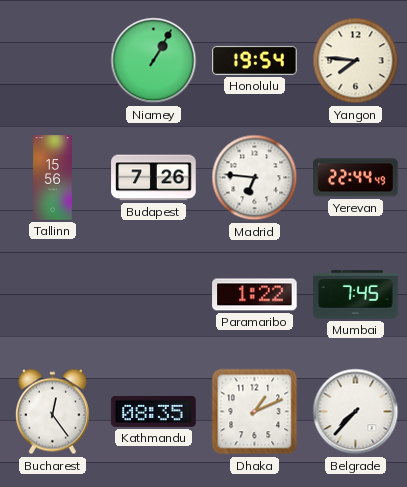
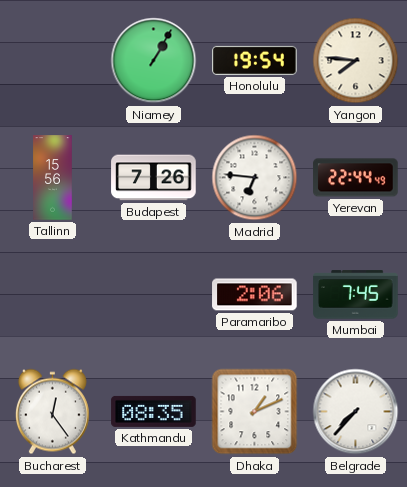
Paramaribo: 1:22 -> 2:06
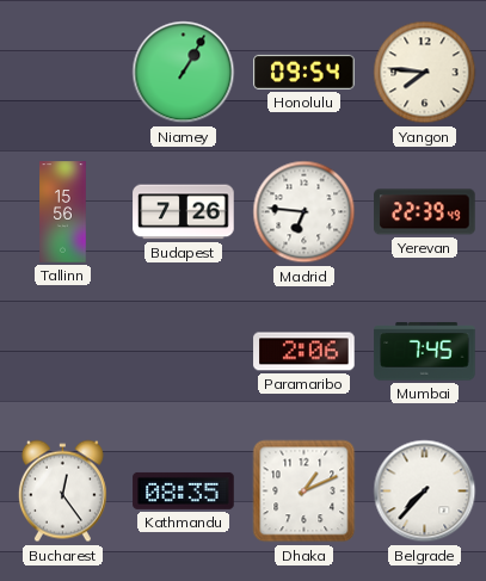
Honolulu: 19:54 -> 09:54
Yerevan: 22:44 -> 22:39
